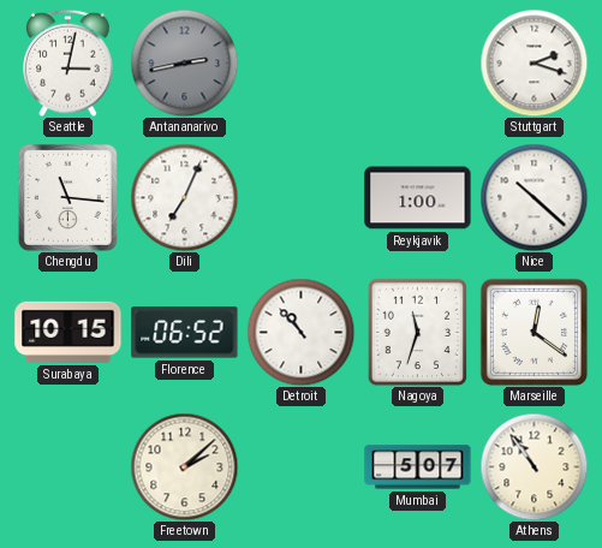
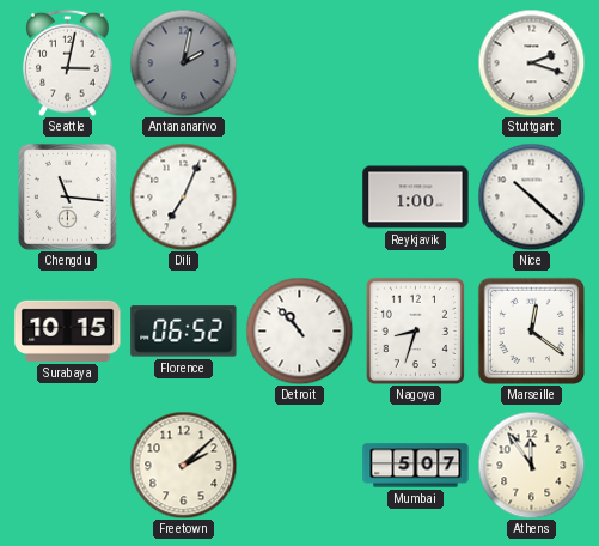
Antananarivo: 2:43 -> 2:02
Nagoya: 11:33 -> 8:33
Athens: 10:54 -> 11:54
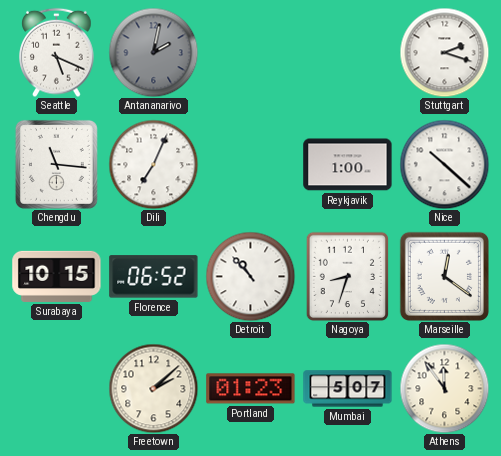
Seattle: 3:02 -> 5:19
Portland: none -> 01:23
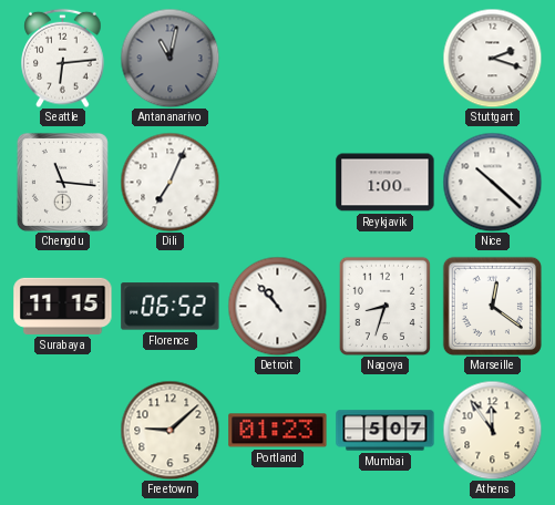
Seattle: 5:19 -> 6:14
Antananarivo: 2:02 -> 11:02
Surabaya: 10:15 -> 11:15
Freetown: 2:08 -> 9:08
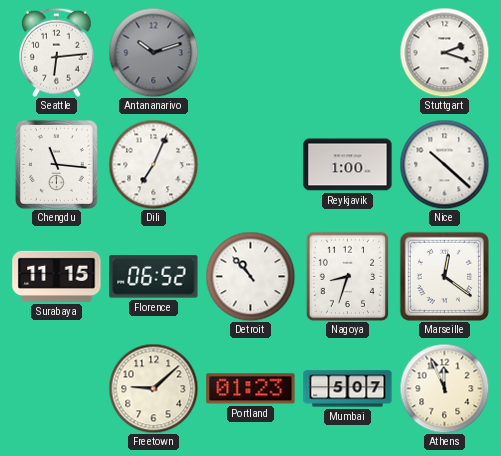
Antananarivo: 11:02 -> 10:12
Athens: 11:54 -> 11:56
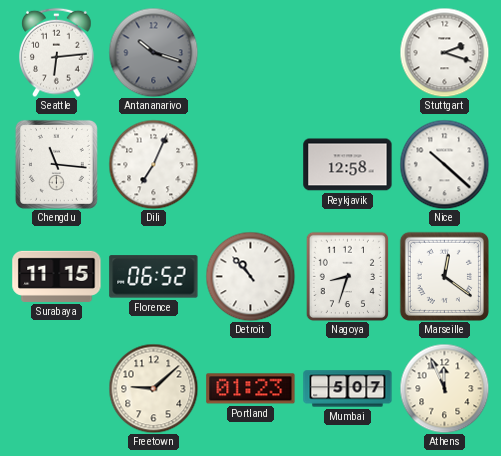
Antananarivo: 10:12 -> 10:18
Reykjavik: 1:00 -> 12:58
